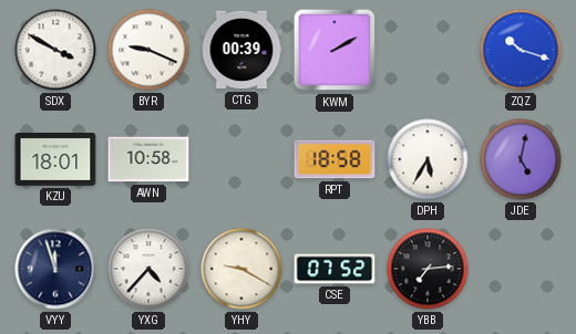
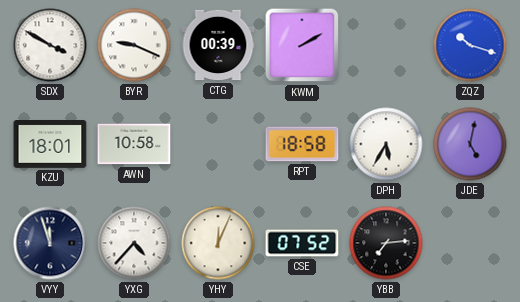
YHY: 9:20 -> 12:04
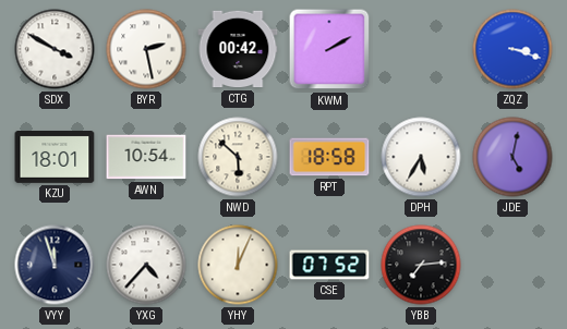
BYR: 9:19 -> 2:28
CTG: 00:39 -> 00:42
ZQZ: 10:18 -> 3:18
AWN: 10:58 -> 10:54
NWD: none -> 5:52
